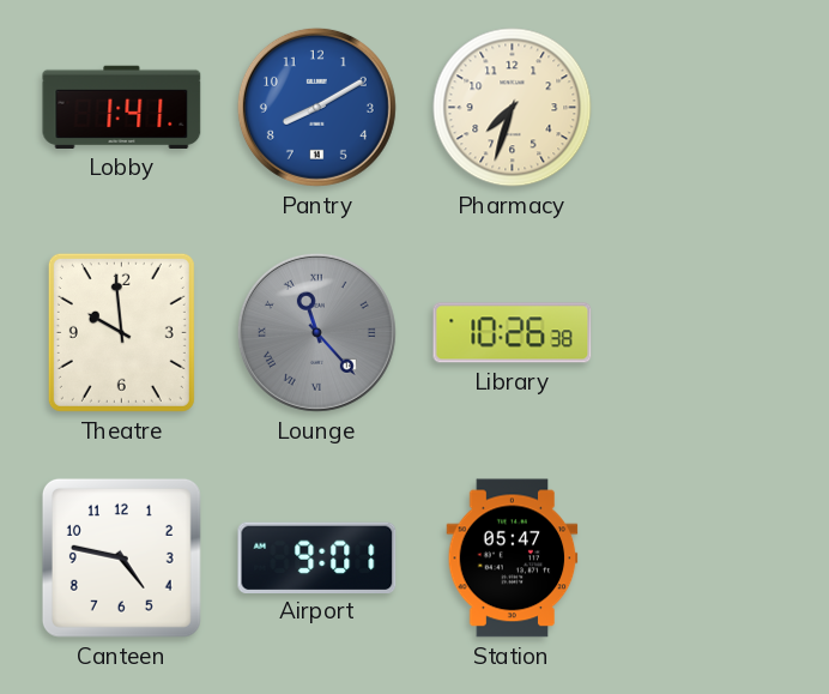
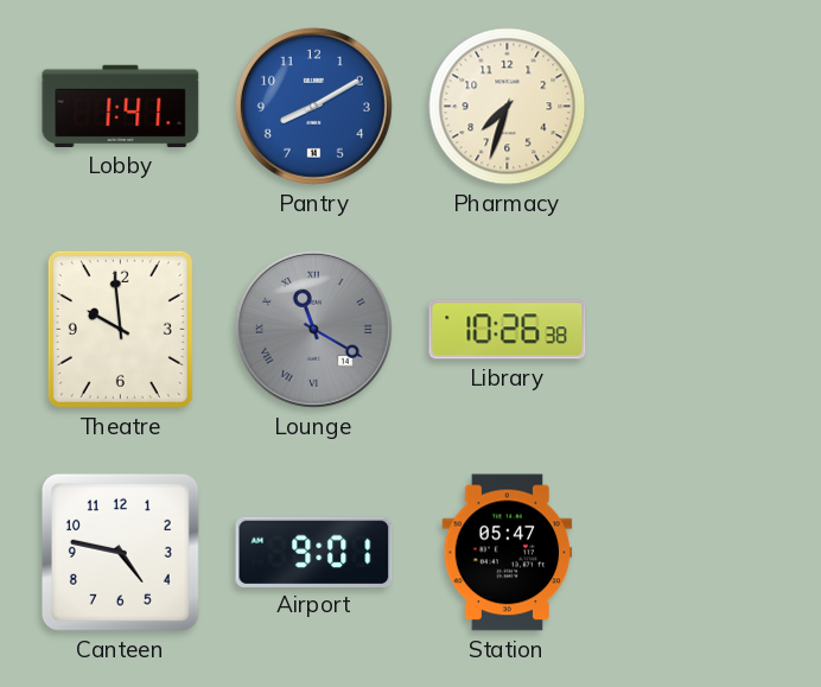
Lounge: 11:23 -> 11:20
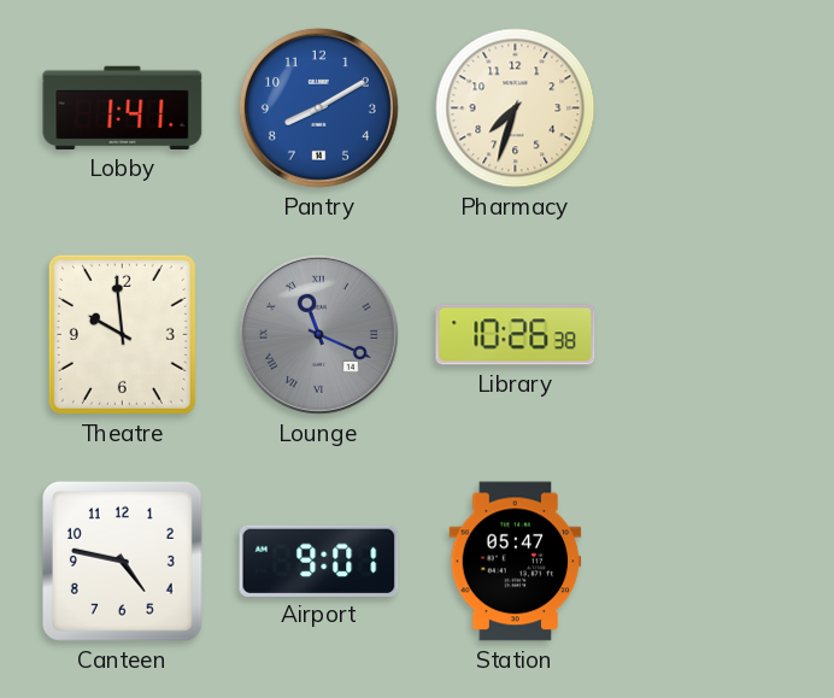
Lounge: 11:20 -> 11:19
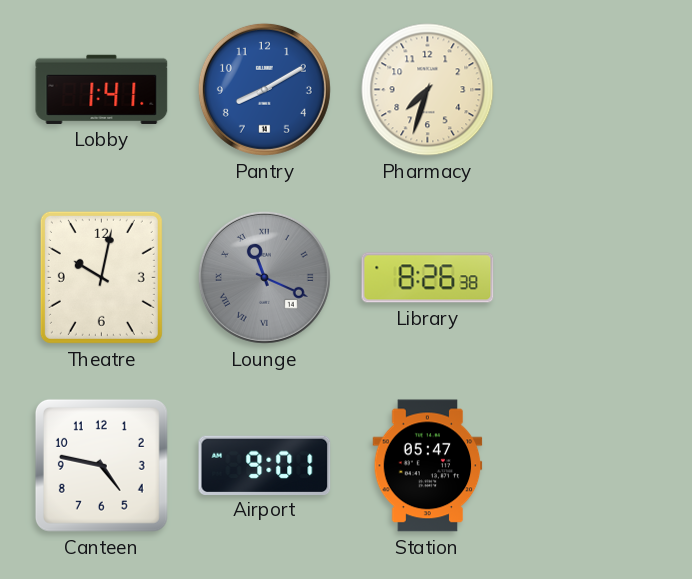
Theatre: 9:59 -> 10:02
Library: 10:26 -> 8:26
